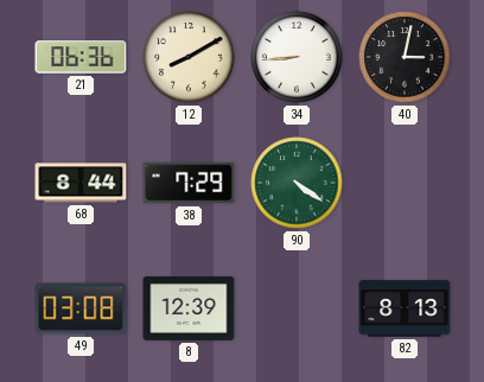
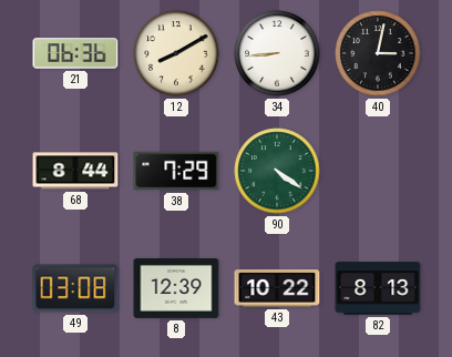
43: none -> 10:22
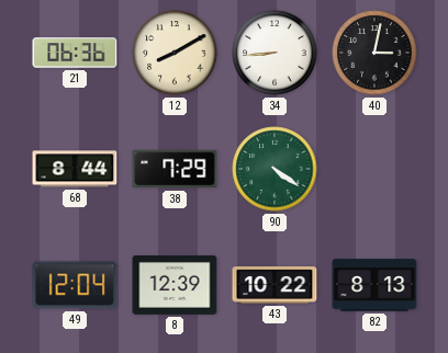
49: 03:08 -> 12:04
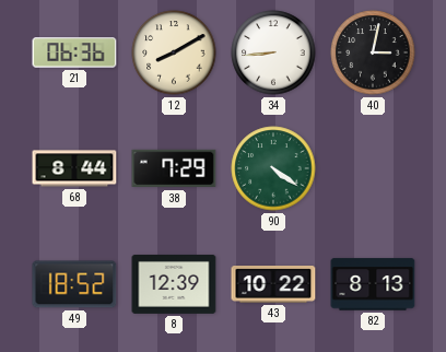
49: 12:04 -> 18:52
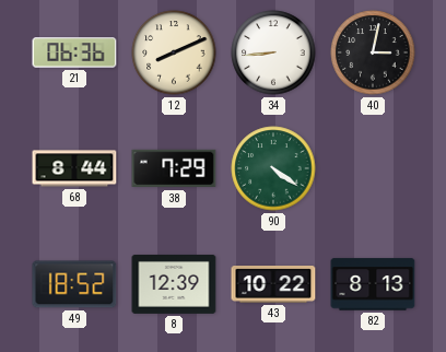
12: 8:10 -> 8:11
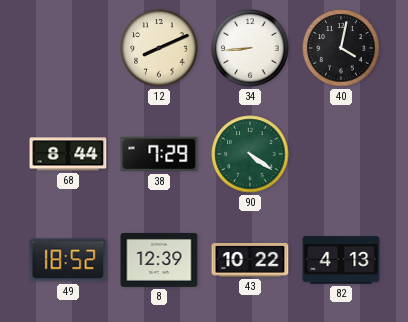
21: 06:36 -> none
40: 3:02 -> 4:02
82: 8:13 -> 4:13
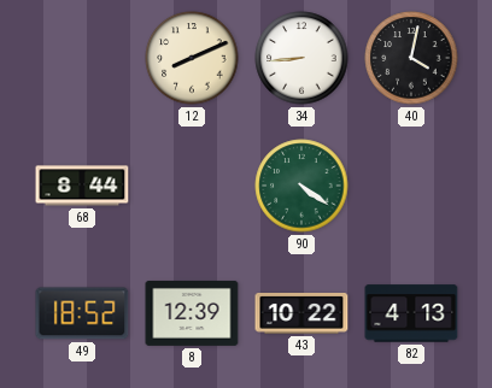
38: 7:29 -> none
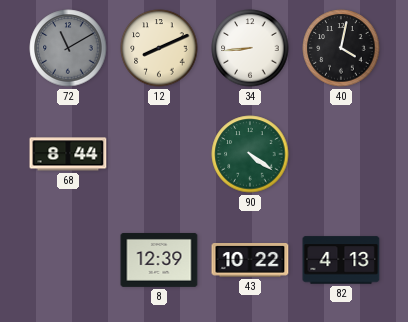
72: none -> 11:10
49: 18:52 -> none
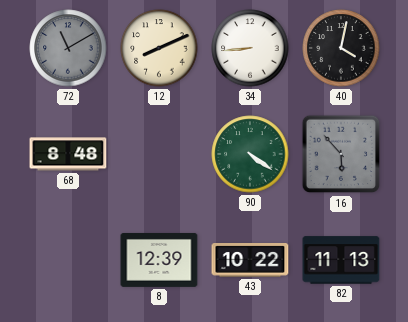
68: 8:44 -> 8:48
16: none -> 5:53
82: 4:13 -> 11:13
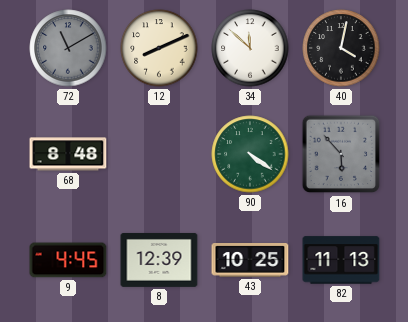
34: 8:44 -> 11:52
9: none -> 4:45
43: 10:22 -> 10:25
